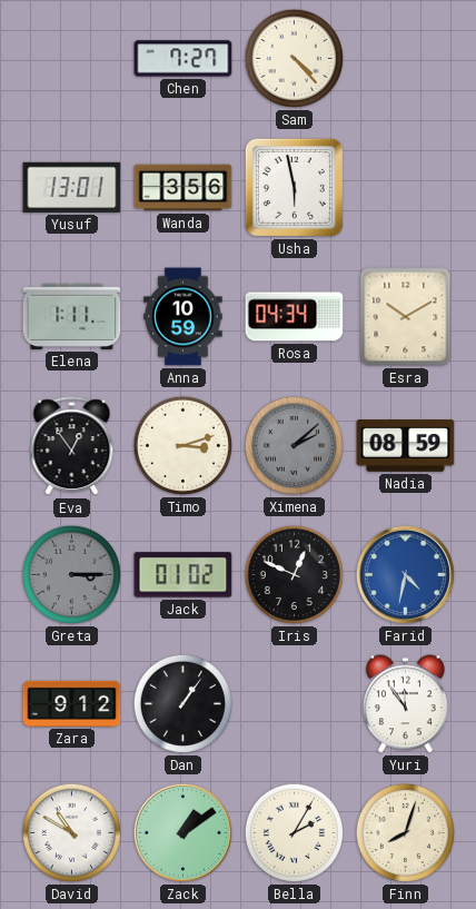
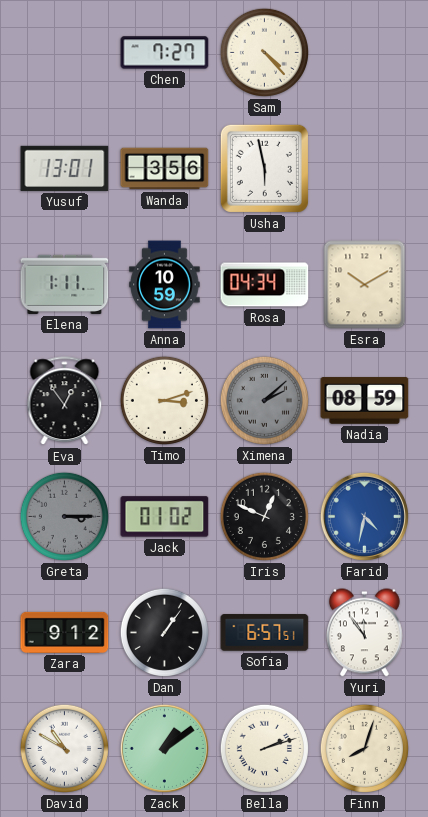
Sofia: none -> 6:57
Bella: 2:05 -> 2:12
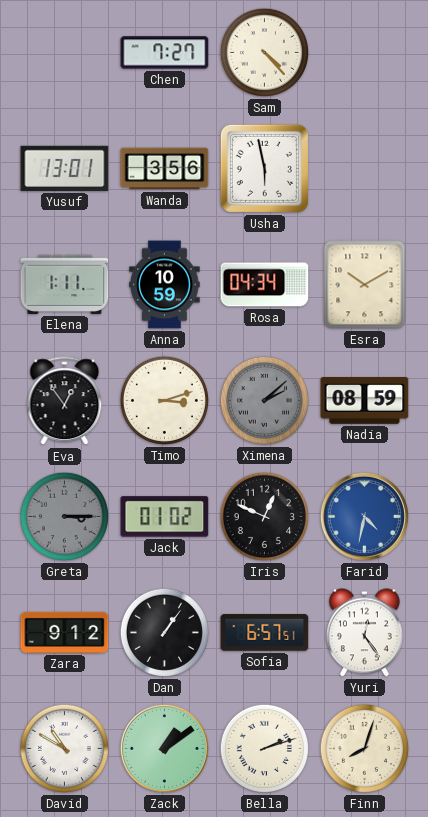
Yuri: 11:54 -> 12:24
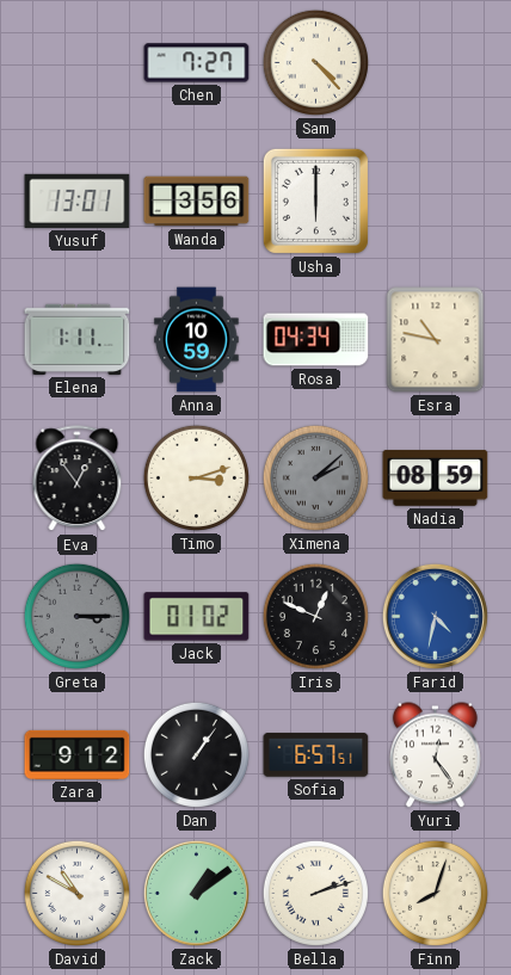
Usha: 5:58 -> 6:00
Esra: 10:10 -> 10:47
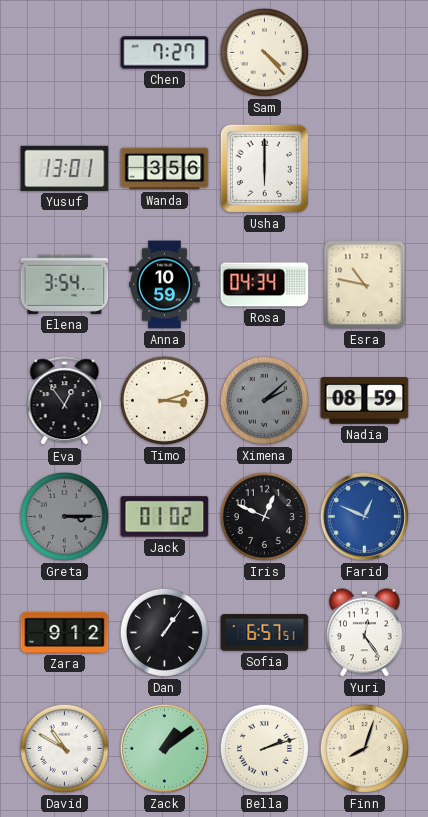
Elena: 1:11 -> 3:54
Farid: 4:32 -> 12:49
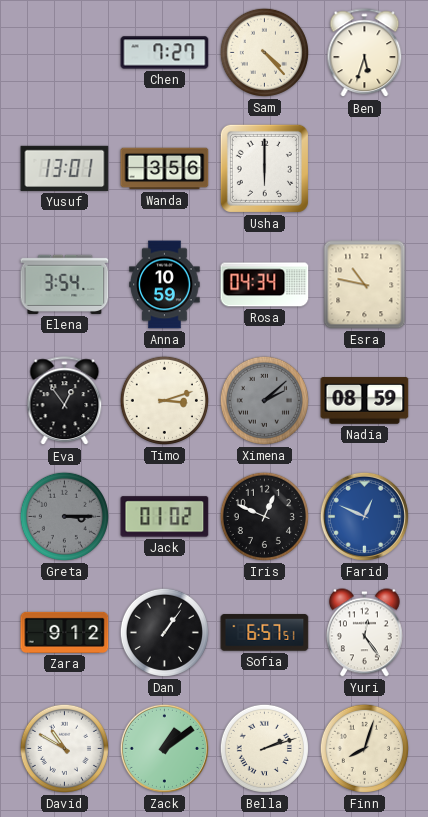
Ben: none -> 5:33
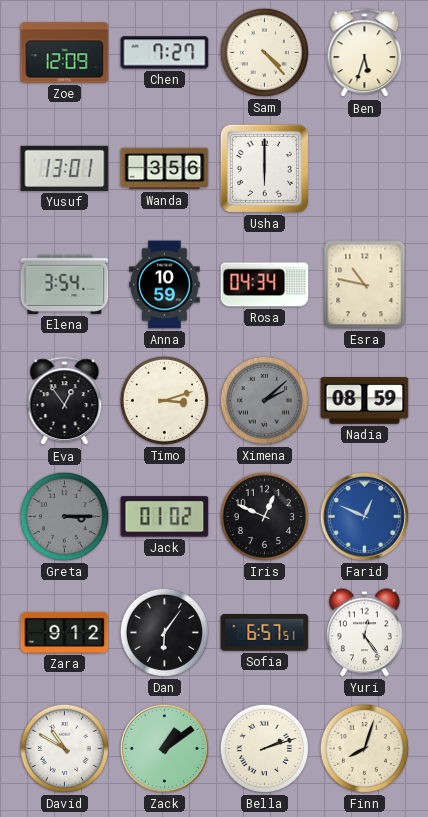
Zoe: none -> 12:09
Dan: 1:06 -> 6:06
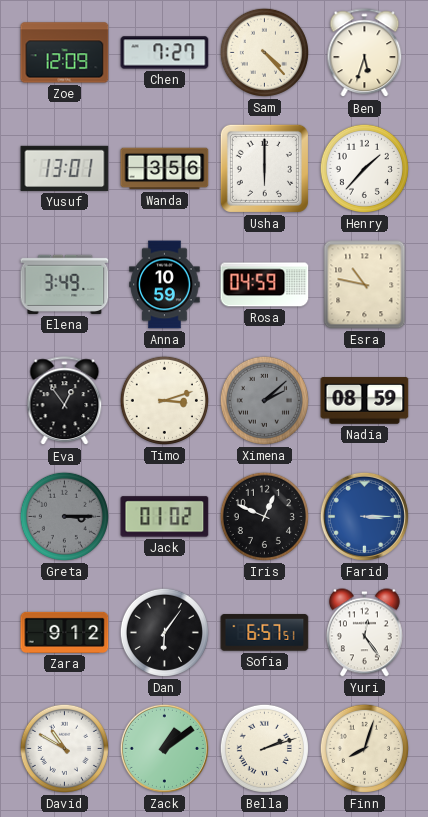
Henry: none -> 1:37
Elena: 3:54 -> 3:49
Rosa: 04:34 -> 04:59
Farid: 12:49 -> 3:15
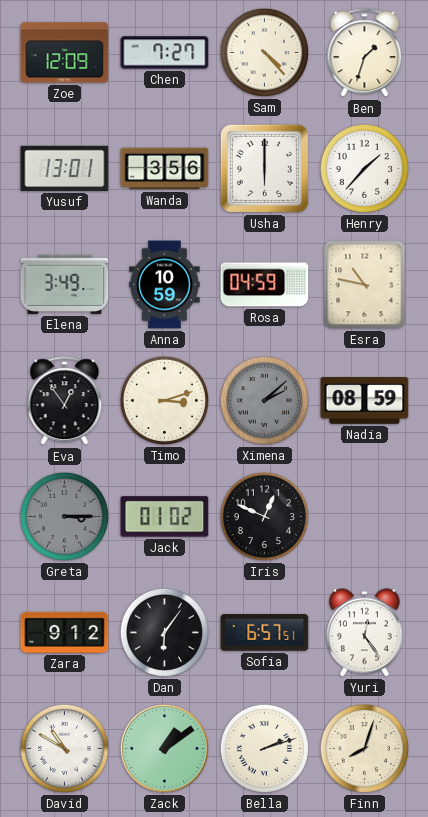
Ben: 5:33 -> 1:33
Farid: 3:15 -> none
